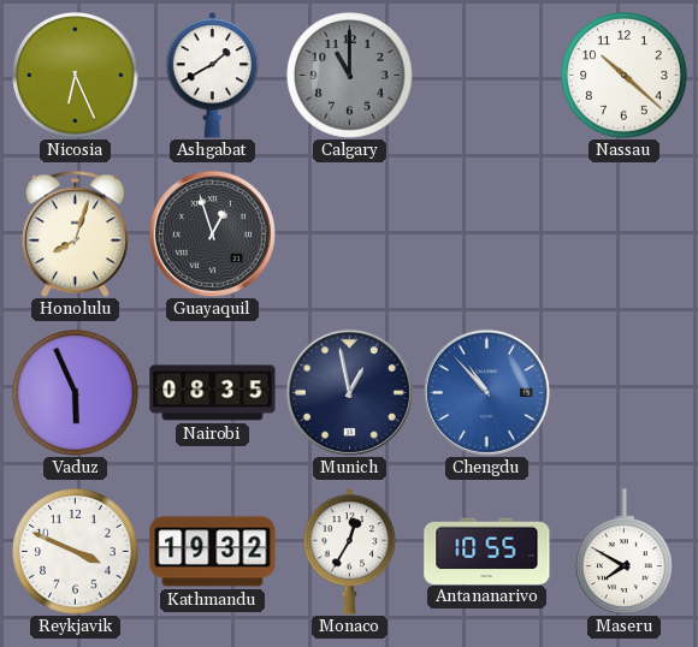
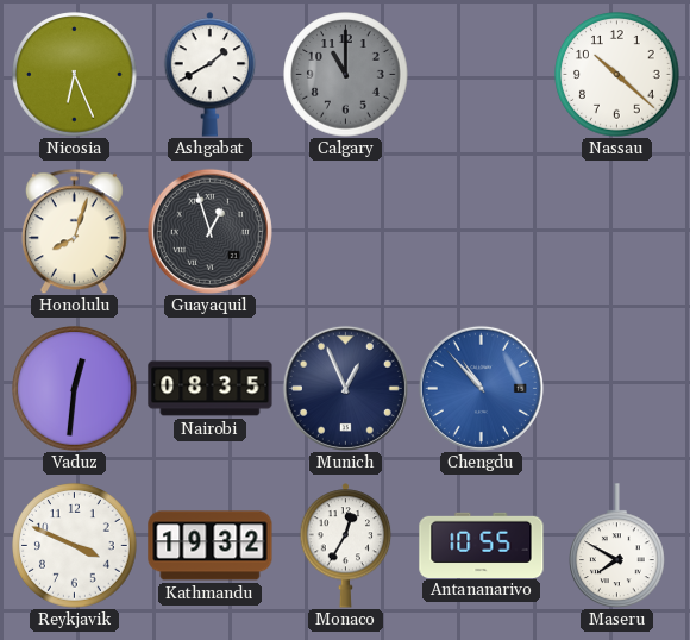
Vaduz: 5:56 -> 12:31
Munich: 12:58 -> 12:56
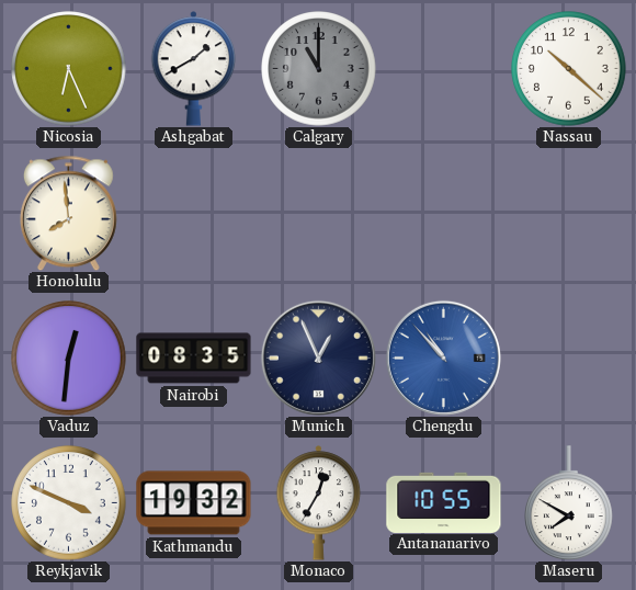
Honolulu: 8:03 -> 7:59
Guayaquil: 12:57 -> none
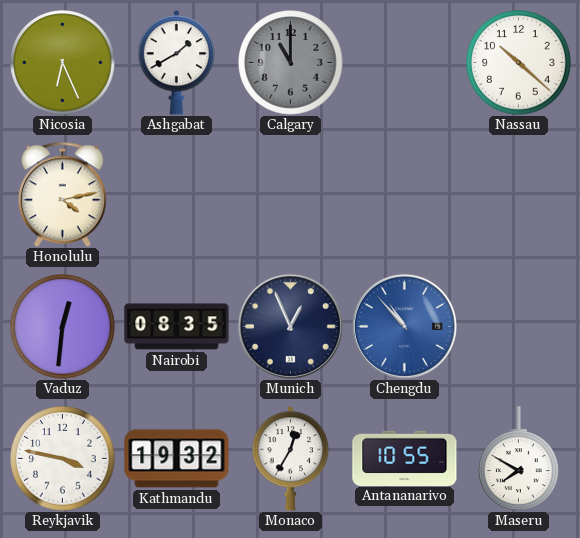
Honolulu: 7:59 -> 4:13
Reykjavik: 3:49 -> 3:47
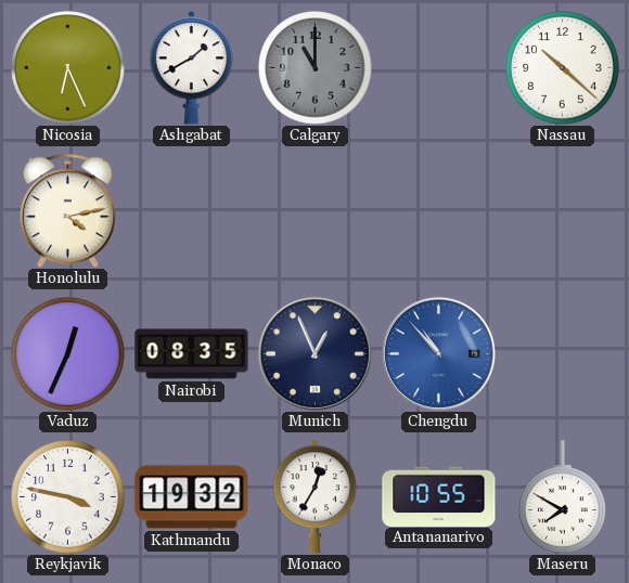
Vaduz: 12:31 -> 12:34
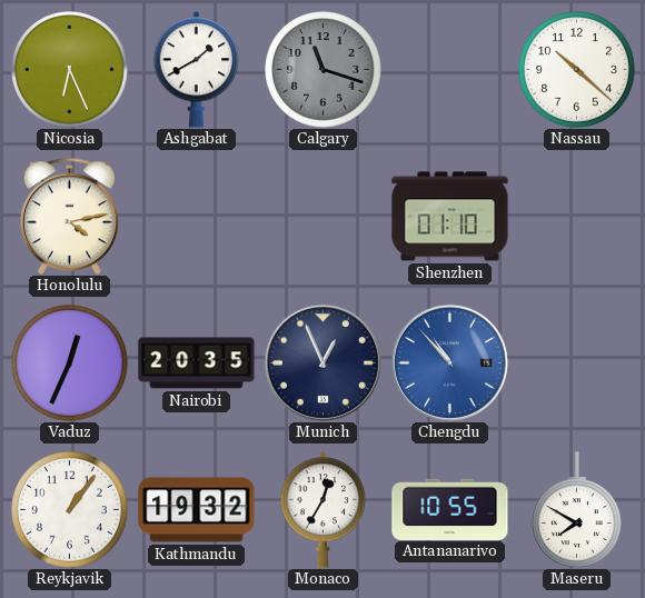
Calgary: 11:00 -> 11:18
Shenzhen: none -> 01:10
Nairobi: 08:35 -> 20:35
Reykjavik: 3:47 -> 1:06
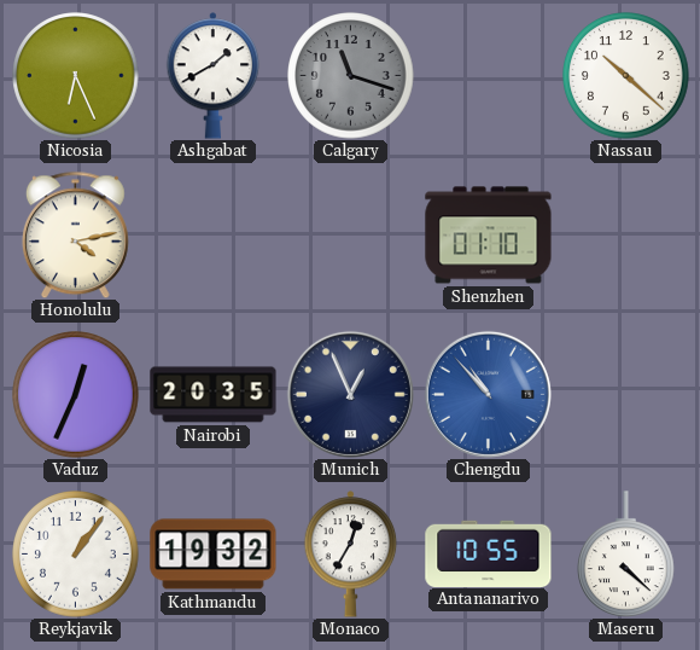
Maseru: 7:50 -> 4:22
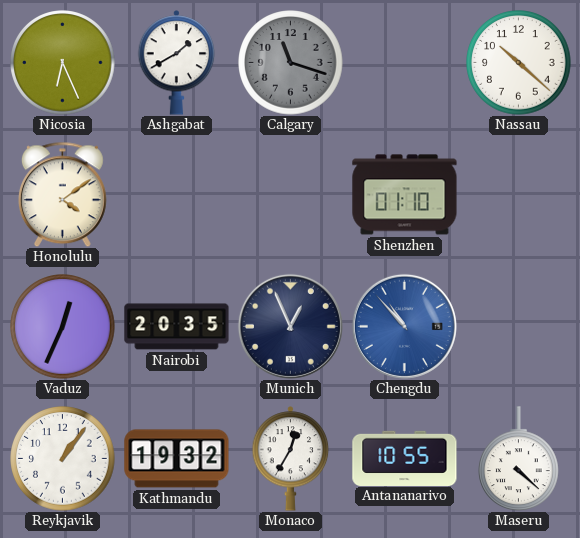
Honolulu: 4:13 -> 4:09
